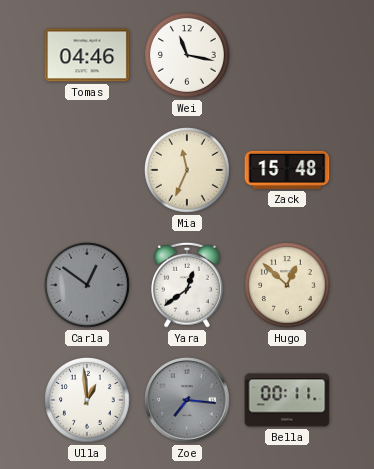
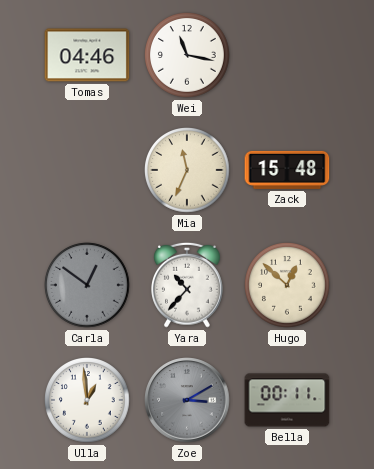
Yara: 12:39 -> 10:37
Zoe: 7:16 -> 3:10
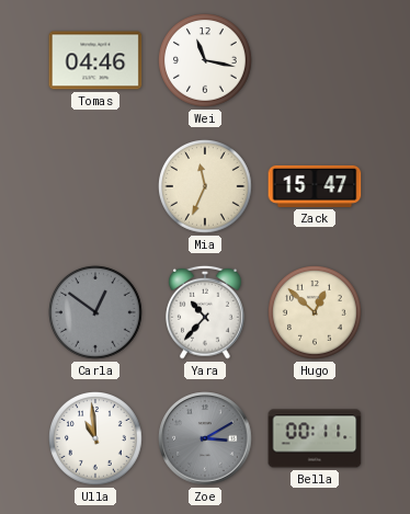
Zack: 15:48 -> 15:47
Ulla: 12:59 -> 10:59
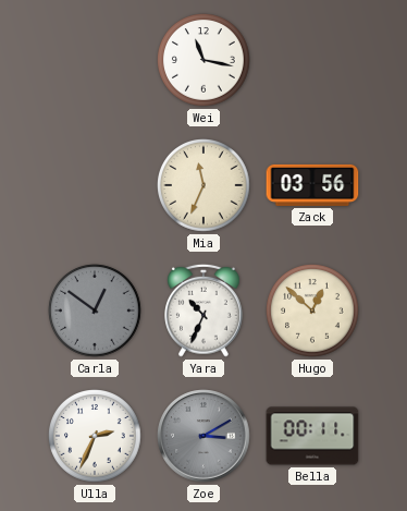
Tomas: 04:46 -> none
Zack: 15:47 -> 03:56
Yara: 10:37 -> 10:34
Ulla: 10:59 -> 2:34
